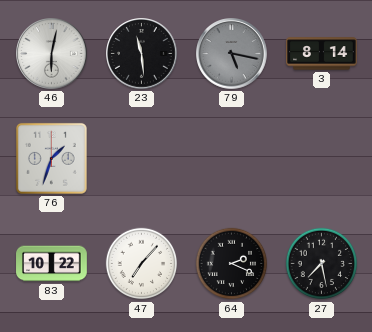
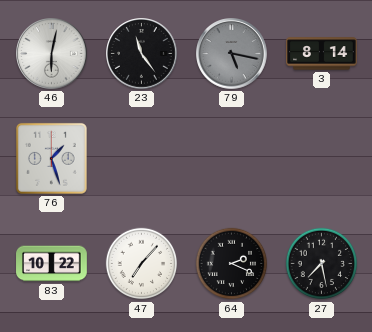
23: 11:29 -> 11:24
76: 1:33 -> 1:27
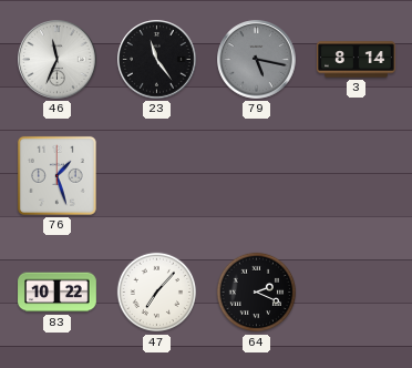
46: 6:02 -> 11:34
27: 7:28 -> none
